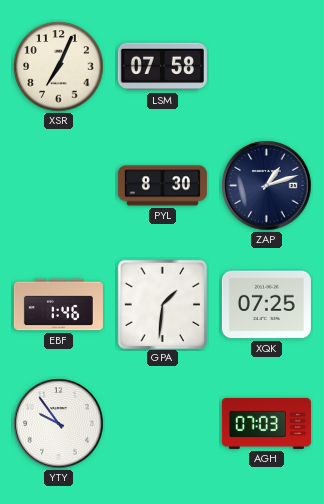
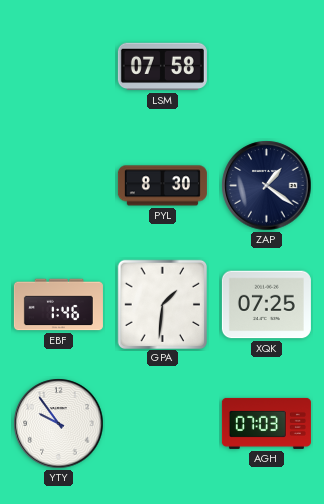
XSR: 7:04 -> none
ZAP: 1:12 -> 1:21
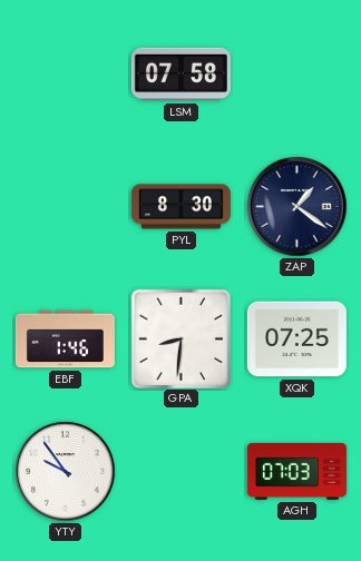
GPA: 1:31 -> 8:31
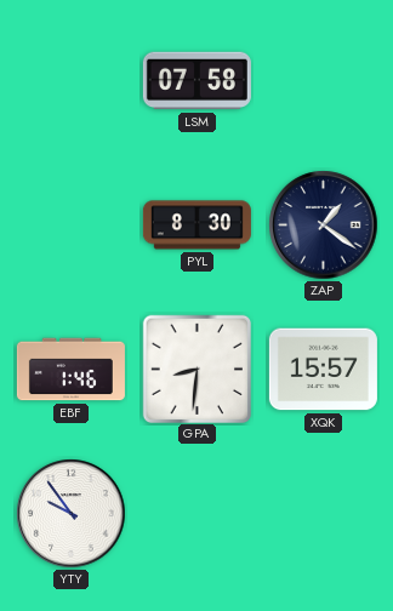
XQK: 07:25 -> 15:57
AGH: 07:03 -> none
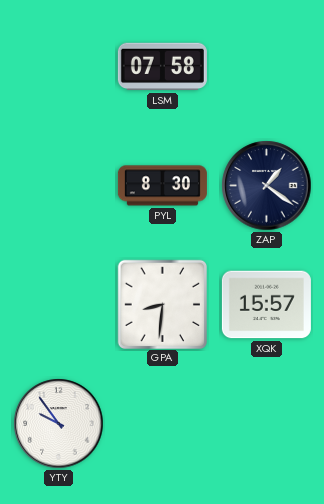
EBF: 1:46 -> none
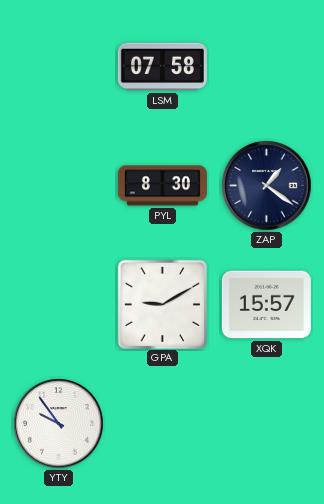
GPA: 8:31 -> 9:10
